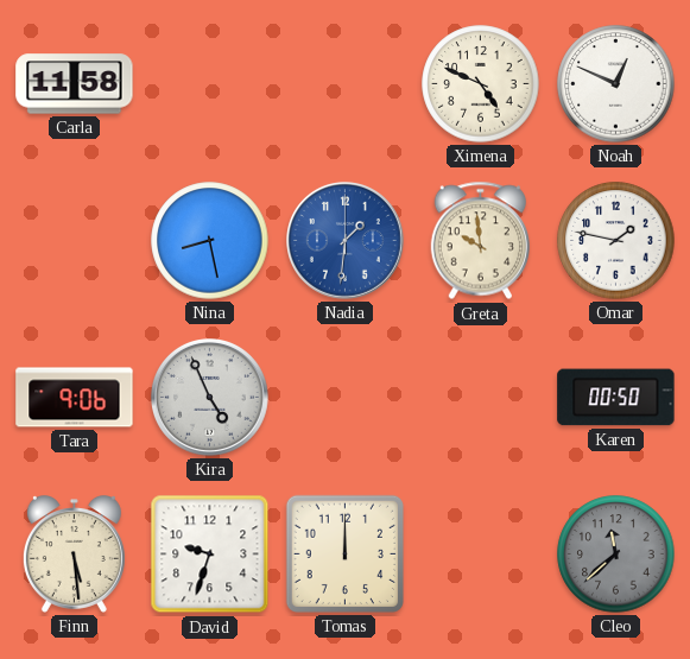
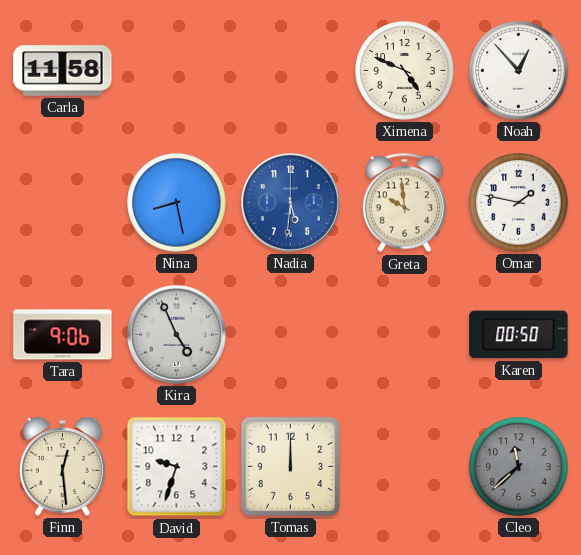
Noah: 12:49 -> 12:53
Nadia: 1:31 -> 5:31
Finn: 5:29 -> 12:29
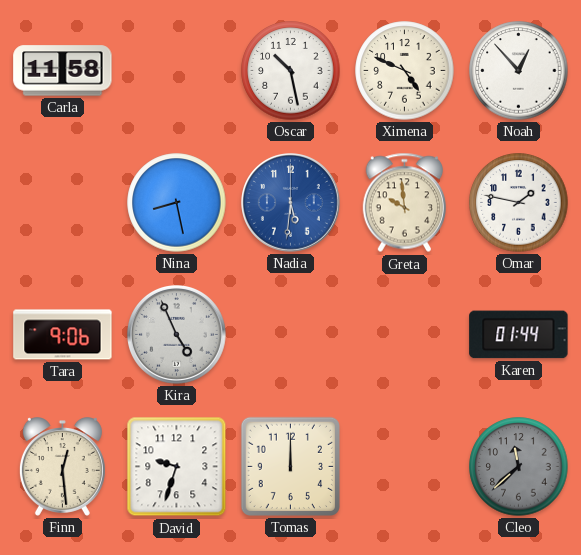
Oscar: none -> 10:28
Karen: 00:50 -> 01:44
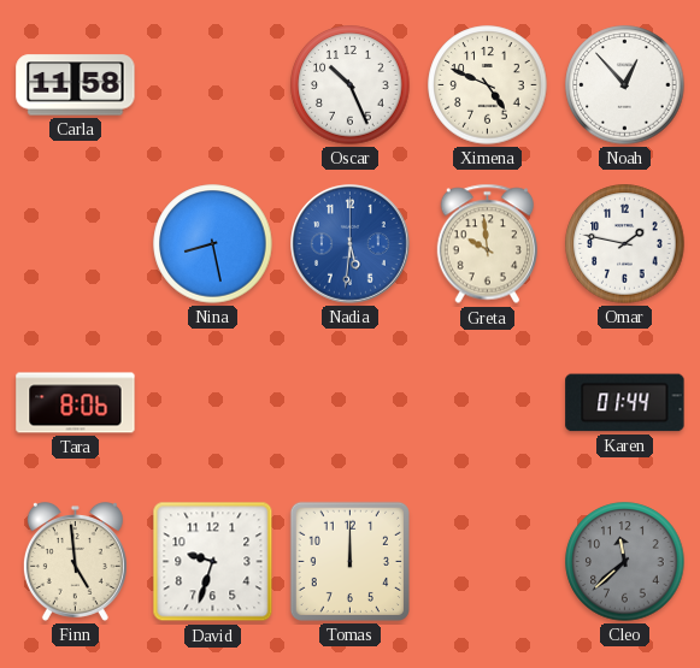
Oscar: 10:28 -> 10:26
Tara: 9:06 -> 8:06
Kira: 4:56 -> none
Finn: 12:29 -> 4:59
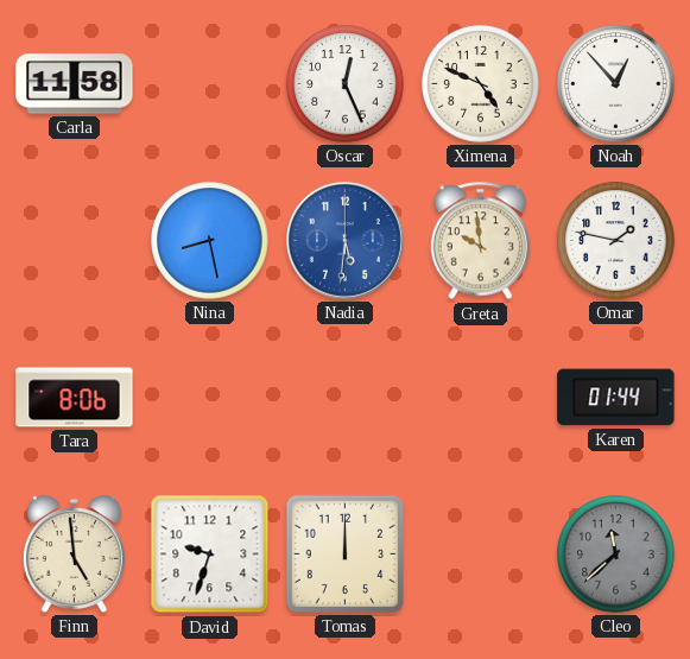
Oscar: 10:26 -> 12:26
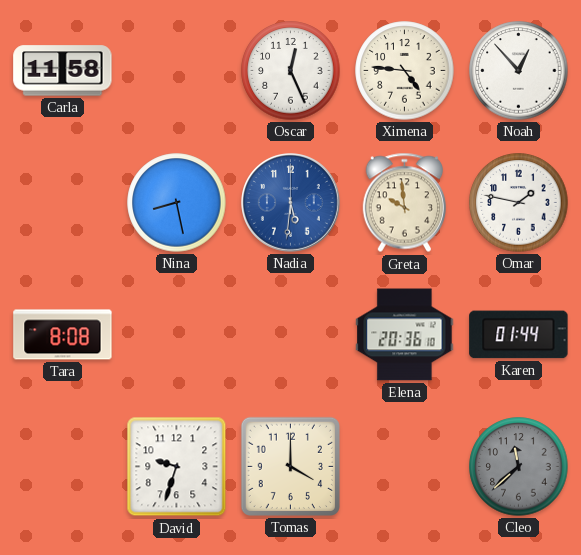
Ximena: 4:49 -> 4:46
Tara: 8:06 -> 8:08
Elena: none -> 20:36
Finn: 4:59 -> none
Tomas: 12:00 -> 4:00
